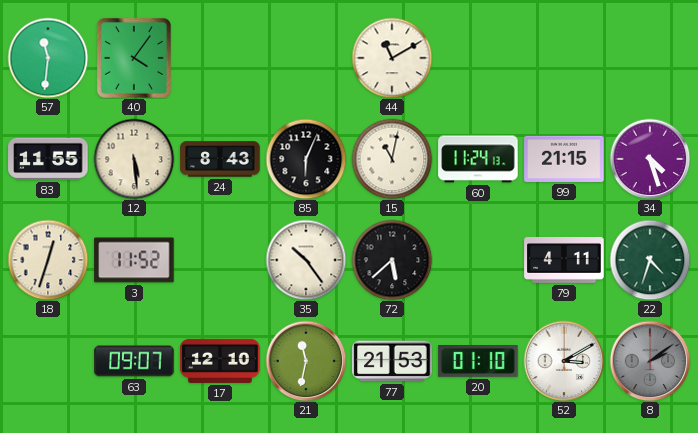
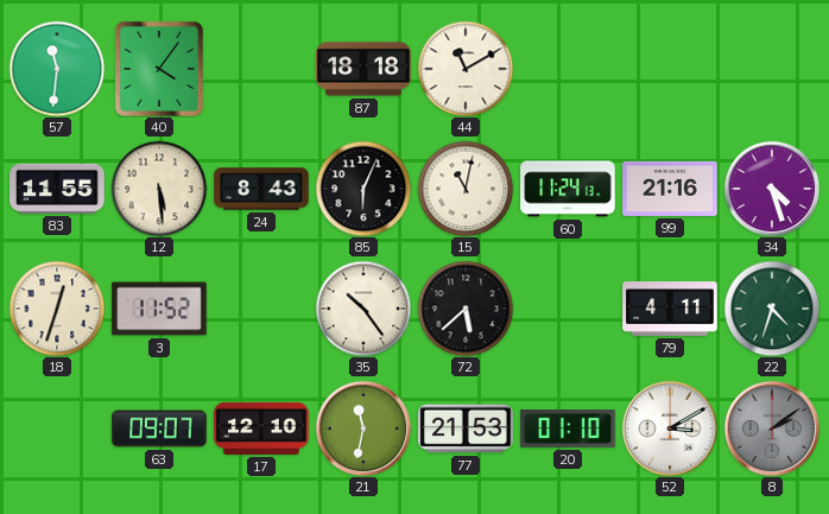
87: none -> 18:18
99: 21:15 -> 21:16
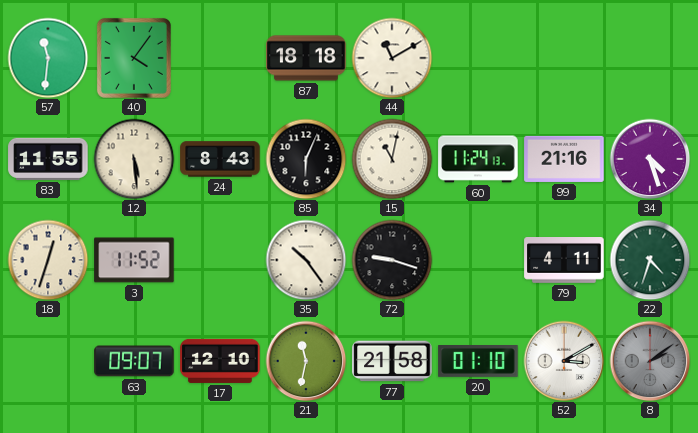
72: 5:38 -> 9:18
77: 21:53 -> 21:58
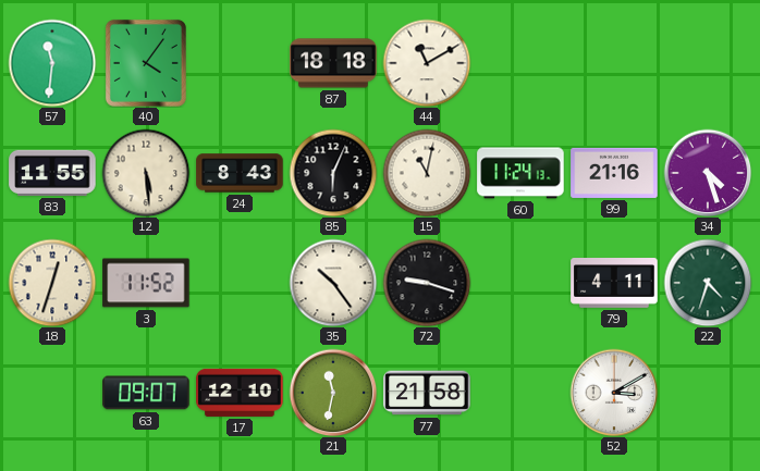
20: 01:10 -> none
8: 2:09 -> none
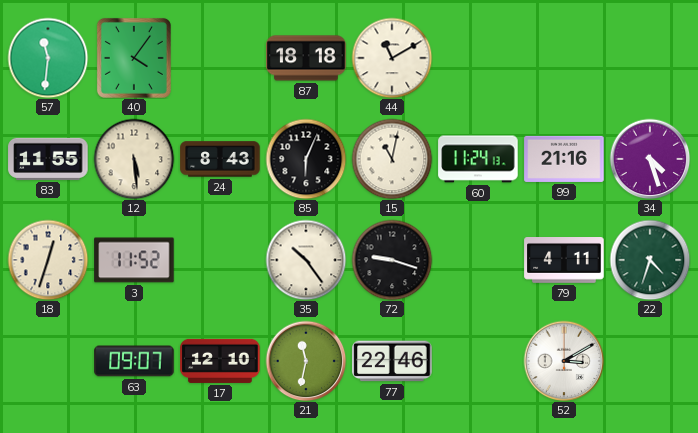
77: 21:58 -> 22:46
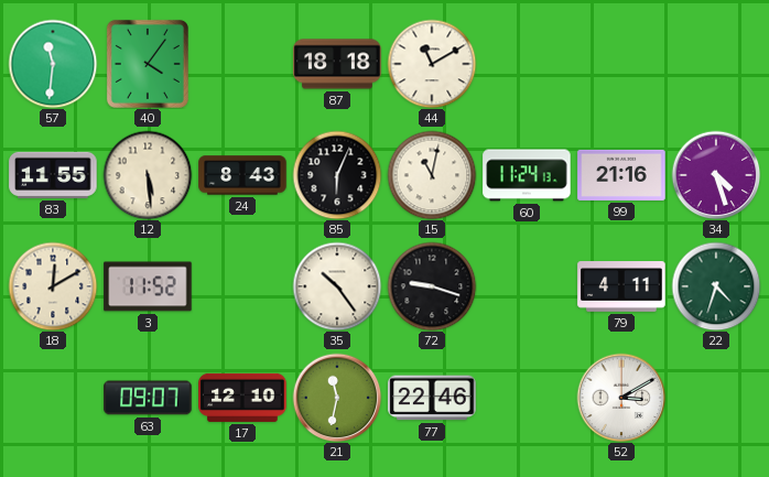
18: 12:33 -> 12:10
